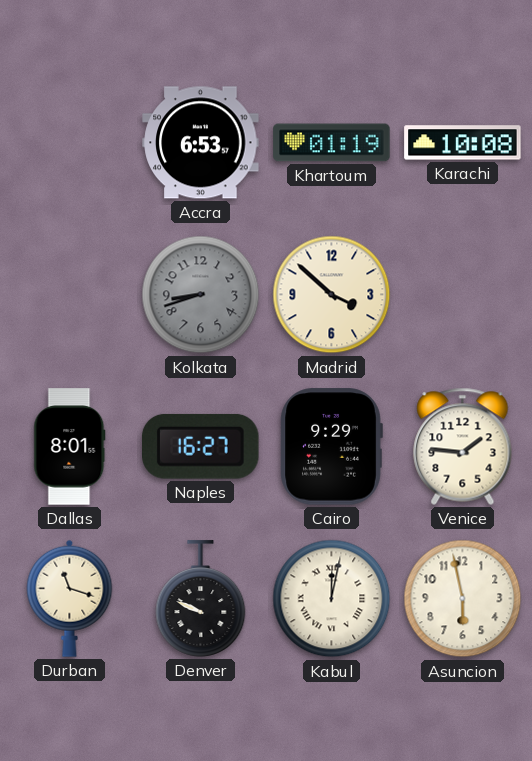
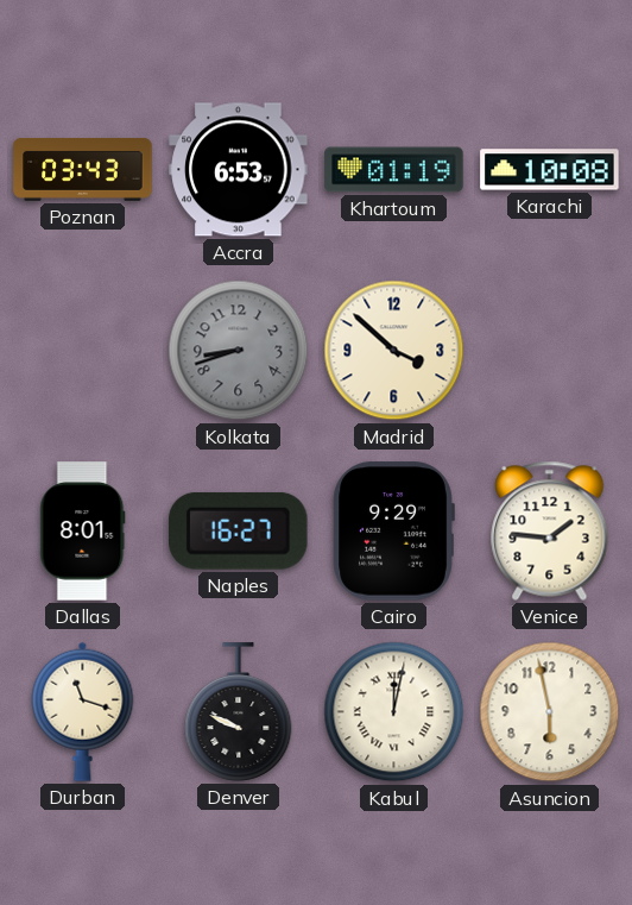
Poznan: none -> 03:43
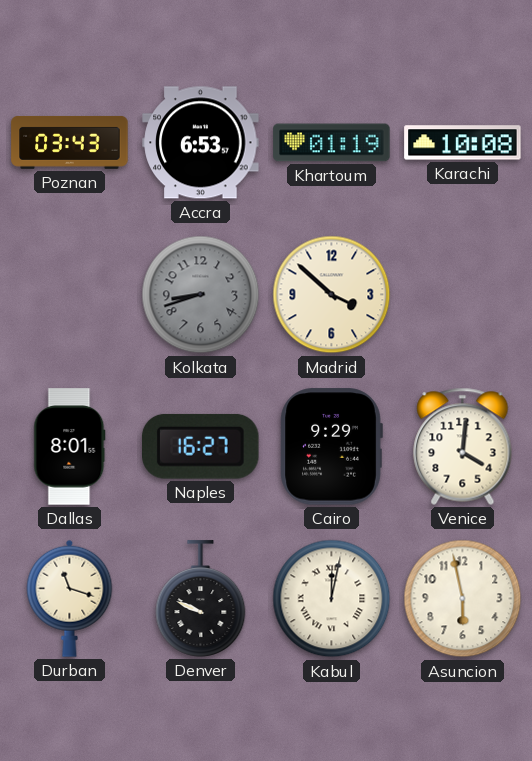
Venice: 1:46 -> 4:01
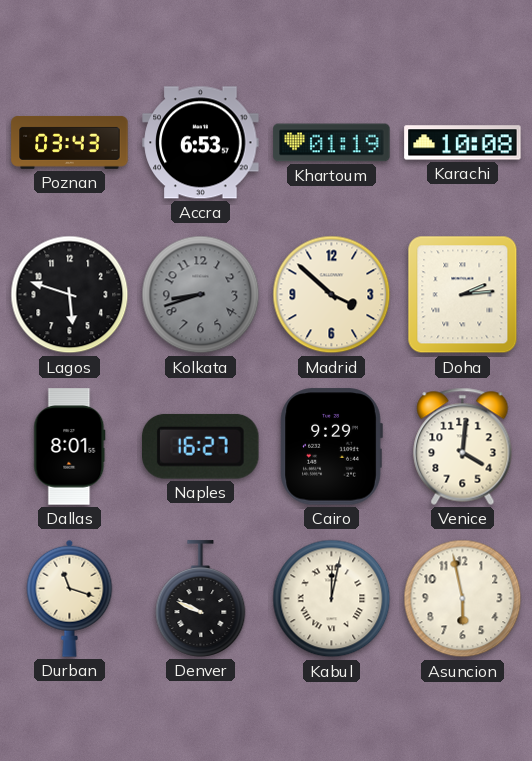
Lagos: none -> 5:48
Doha: none -> 2:14
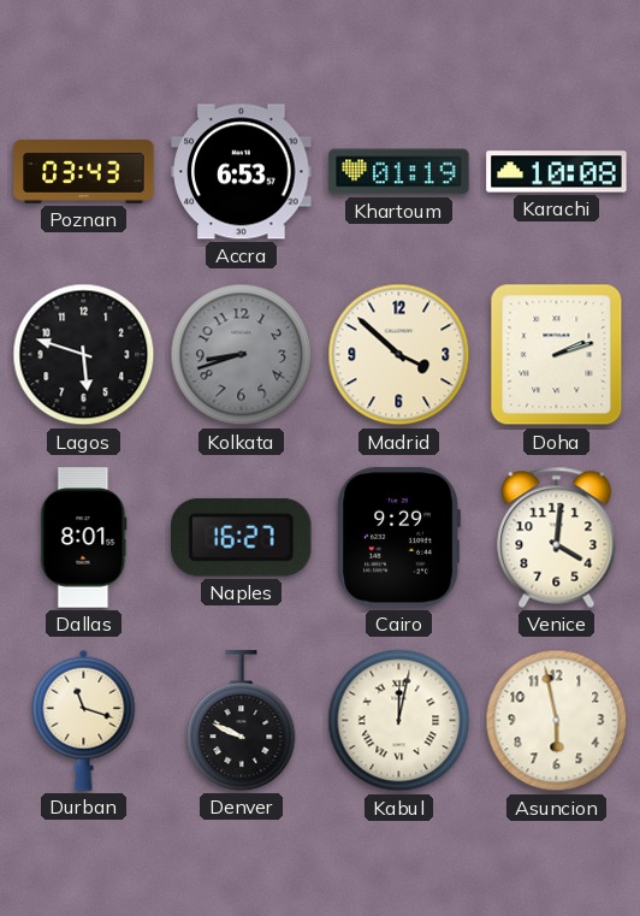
Doha: 2:14 -> 2:12
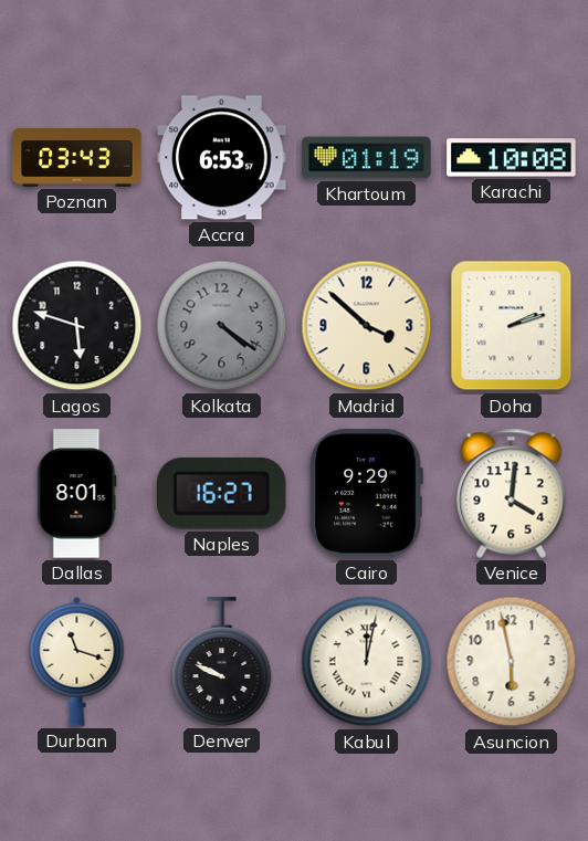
Kolkata: 8:42 -> 4:21
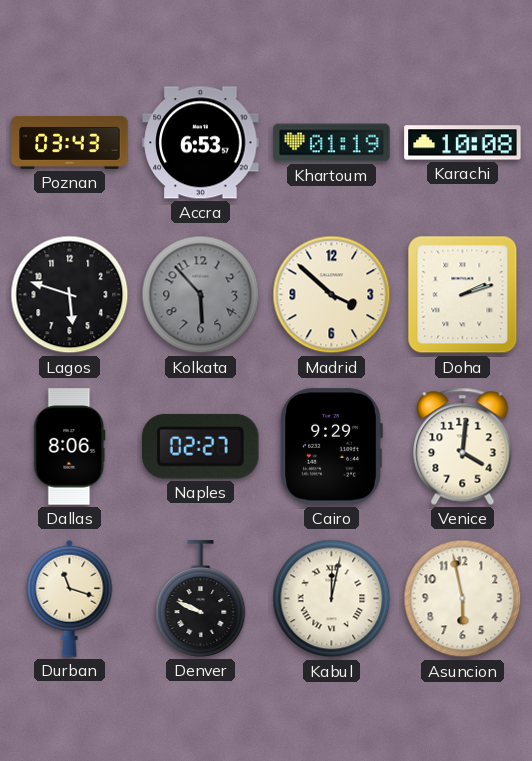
Kolkata: 4:21 -> 5:53
Dallas: 8:01 -> 8:06
Naples: 16:27 -> 02:27
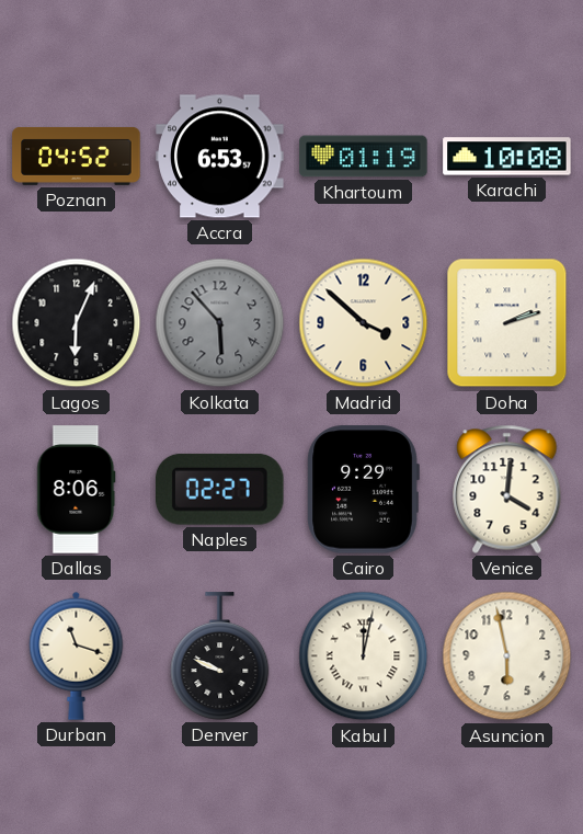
Poznan: 03:43 -> 04:52
Lagos: 5:48 -> 6:04
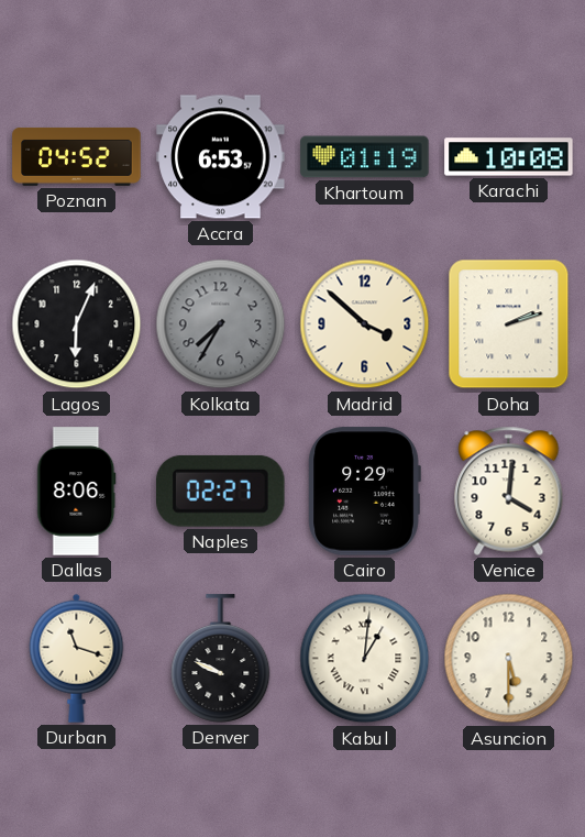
Kolkata: 5:53 -> 7:35
Kabul: 12:02 -> 1:01
Asuncion: 5:58 -> 5:30
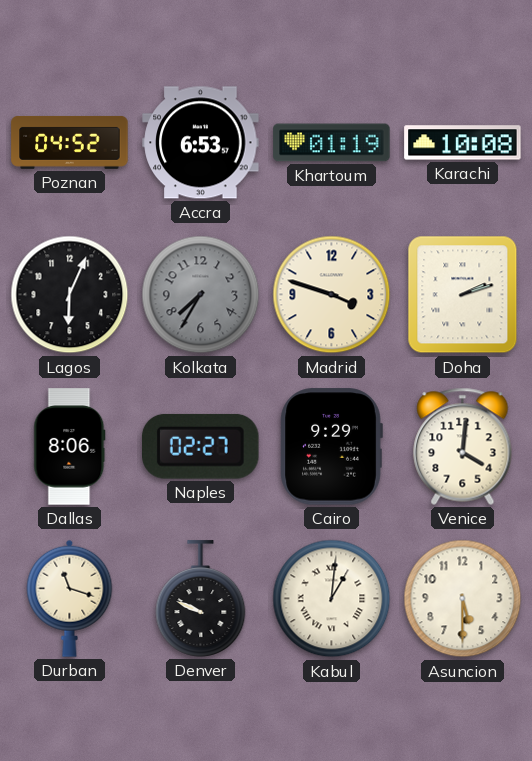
Madrid: 3:52 -> 3:48
